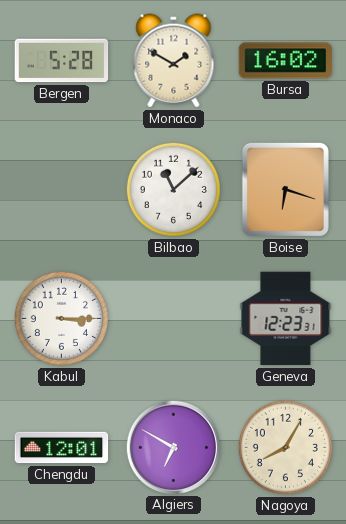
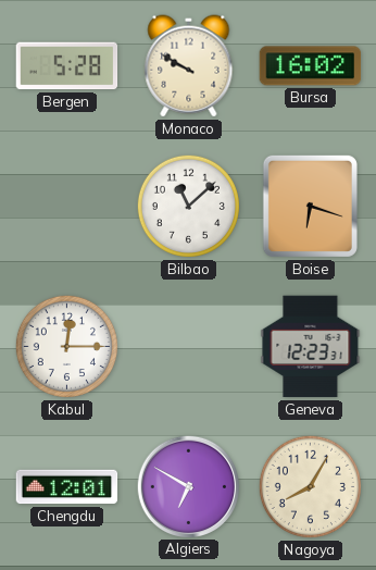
Monaco: 1:50 -> 9:50
Kabul: 3:15 -> 12:15
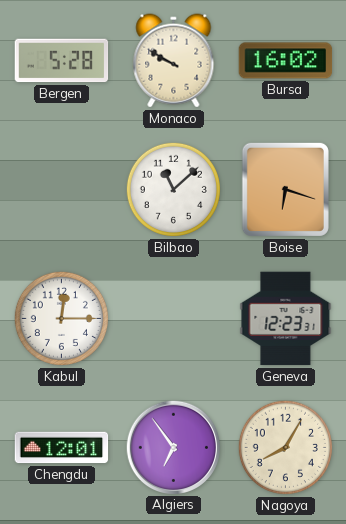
Algiers: 6:50 -> 6:54
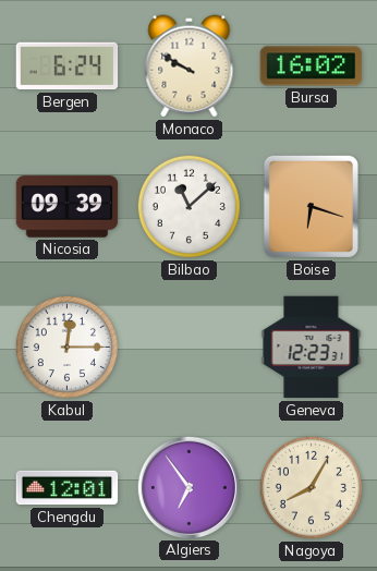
Bergen: 5:28 -> 6:24
Nicosia: none -> 09:39
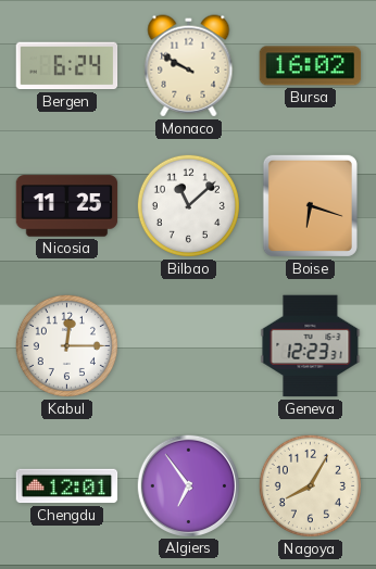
Nicosia: 09:39 -> 11:25
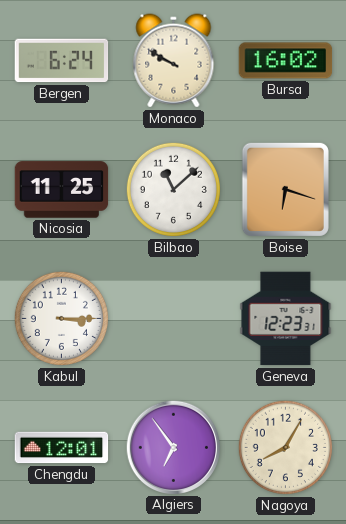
Kabul: 12:15 -> 3:15
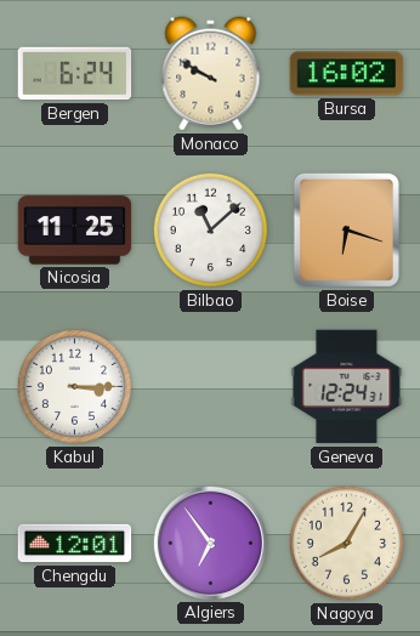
Geneva: 12:23 -> 12:24
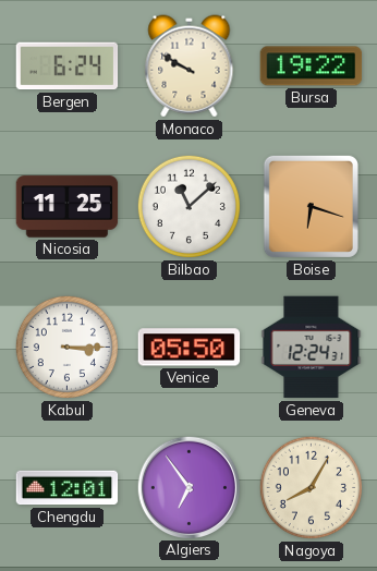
Bursa: 16:02 -> 19:22
Venice: none -> 05:50
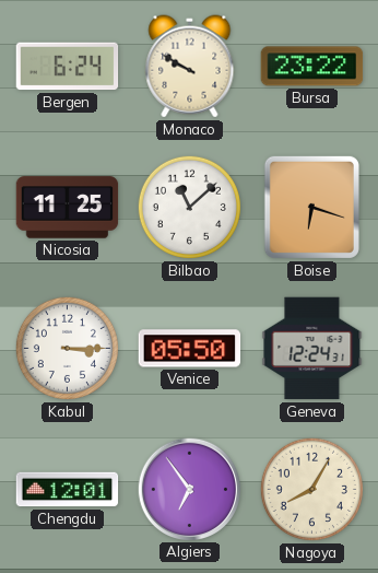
Bursa: 19:22 -> 23:22
